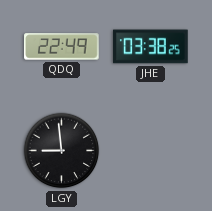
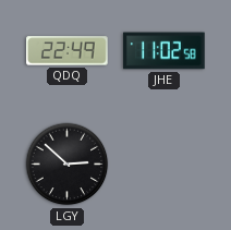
JHE: 03:38 -> 11:02
LGY: 8:59 -> 2:52
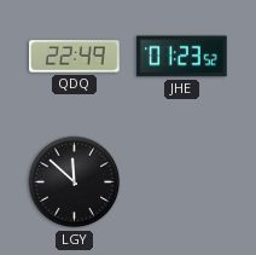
JHE: 11:02 -> 01:23
LGY: 2:52 -> 11:52
